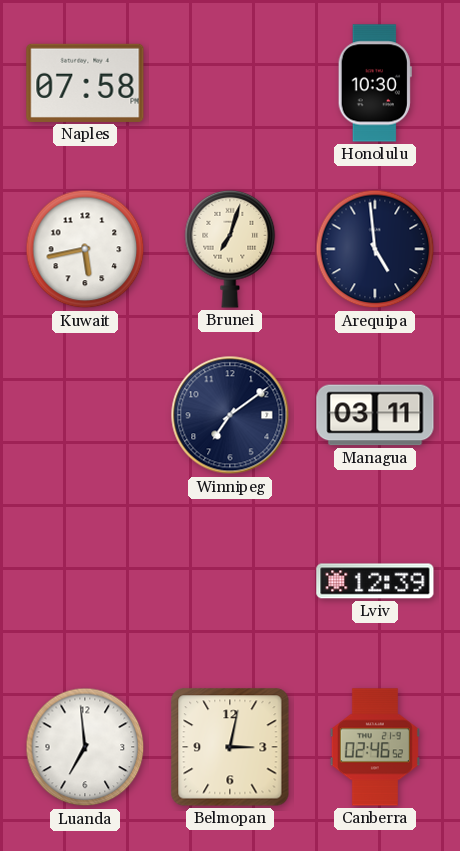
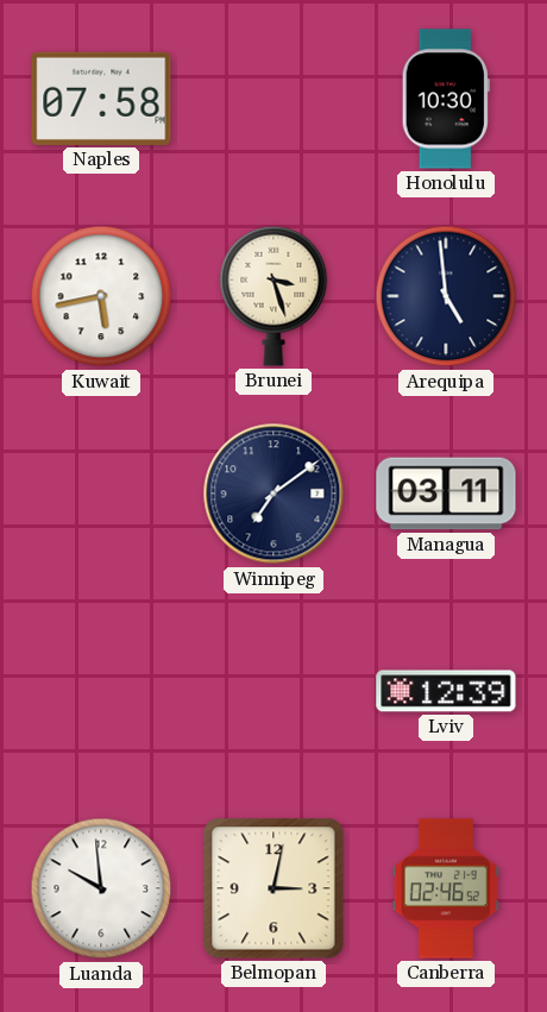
Brunei: 7:03 -> 3:27
Luanda: 6:59 -> 9:59
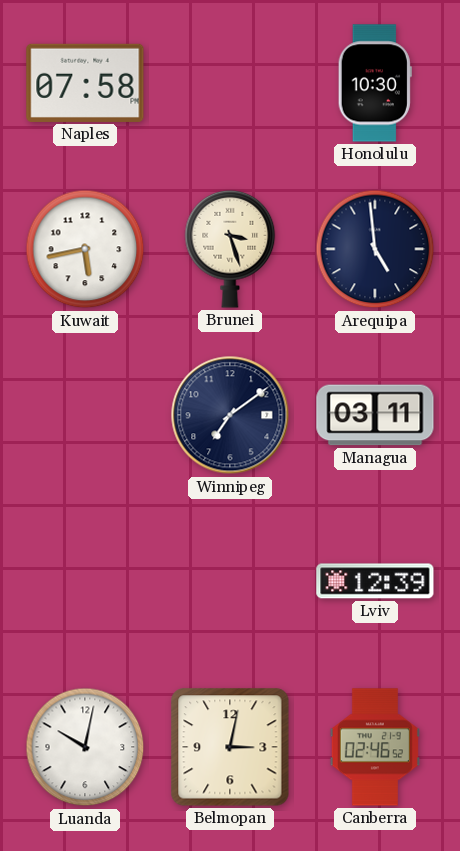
Luanda: 9:59 -> 10:02
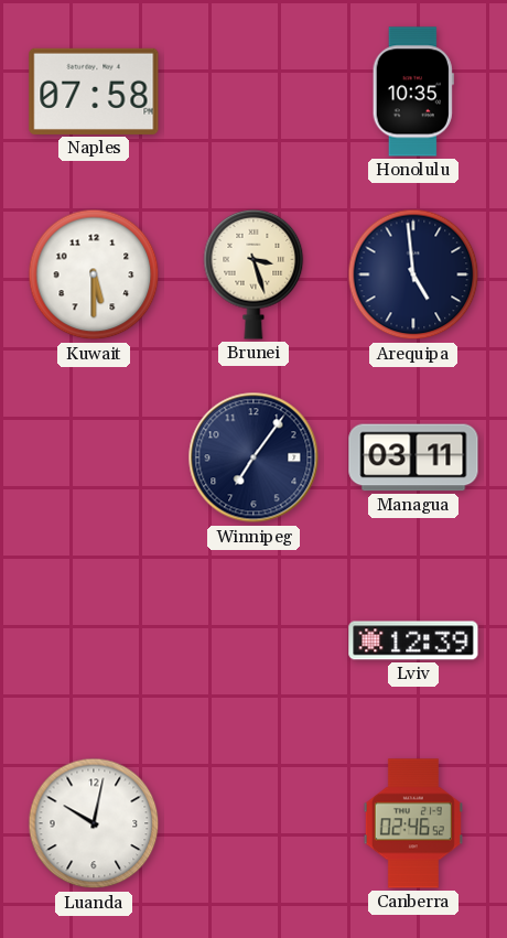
Honolulu: 10:30 -> 10:35
Kuwait: 5:43 -> 5:30
Winnipeg: 7:09 -> 7:06
Belmopan: 3:02 -> none
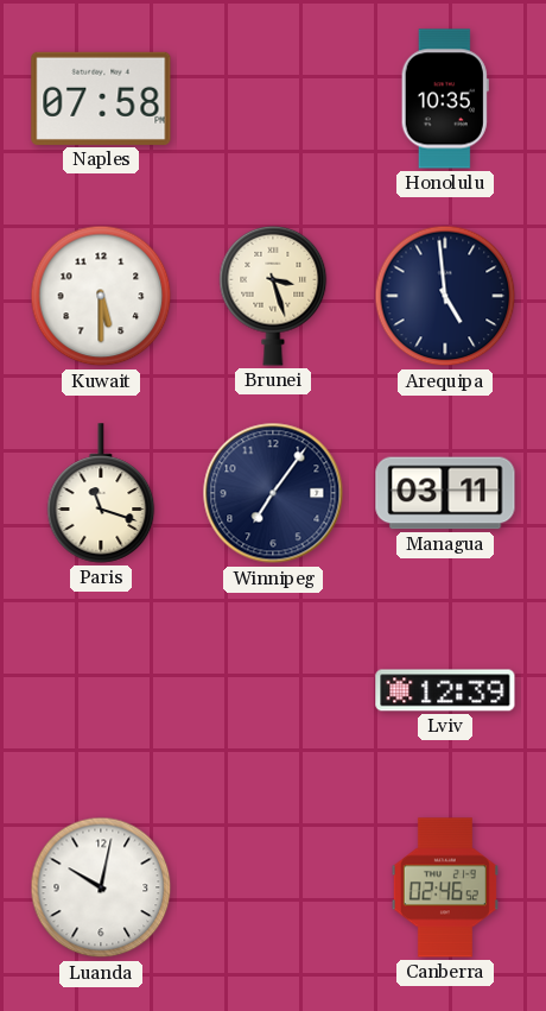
Paris: none -> 11:18
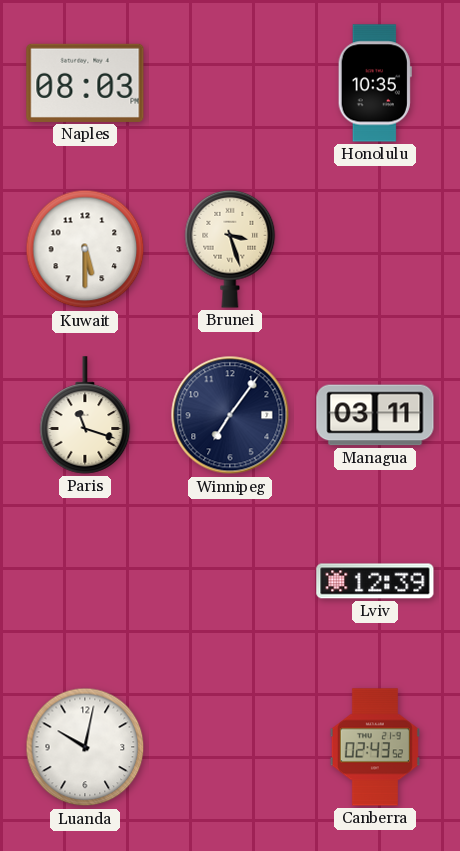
Naples: 07:58 -> 08:03
Arequipa: 4:59 -> none
Canberra: 02:46 -> 02:43
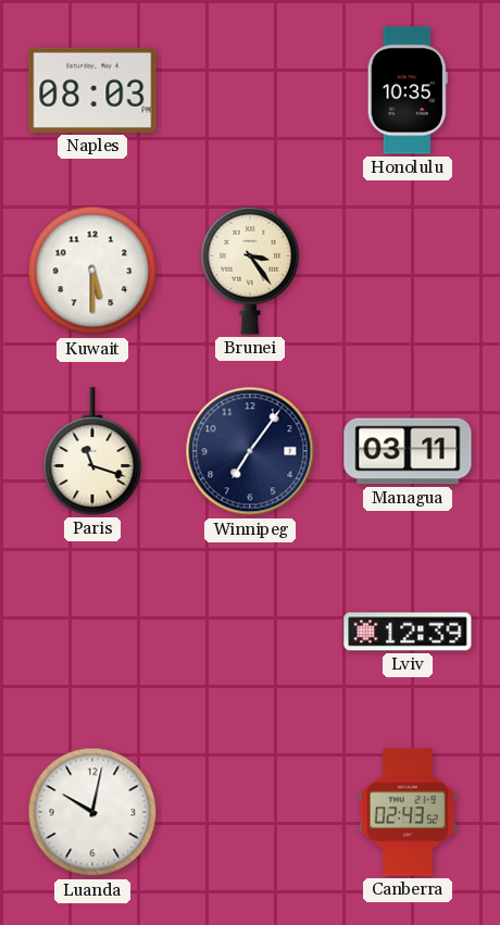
Brunei: 3:27 -> 3:24
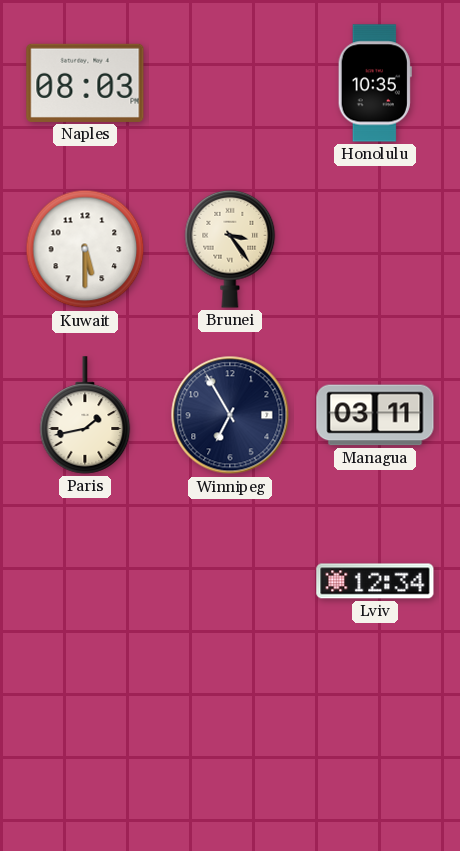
Paris: 11:18 -> 1:43
Winnipeg: 7:06 -> 6:55
Lviv: 12:39 -> 12:34
Luanda: 10:02 -> none
Canberra: 02:43 -> none
